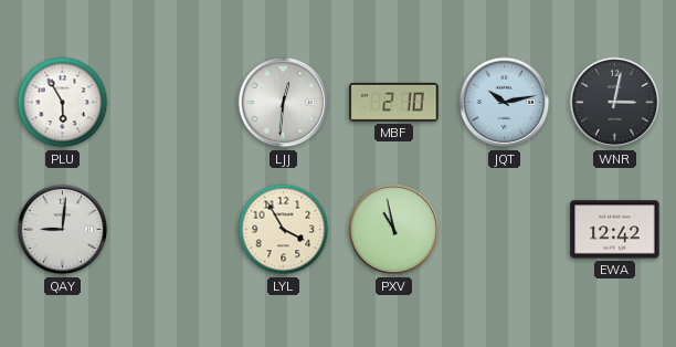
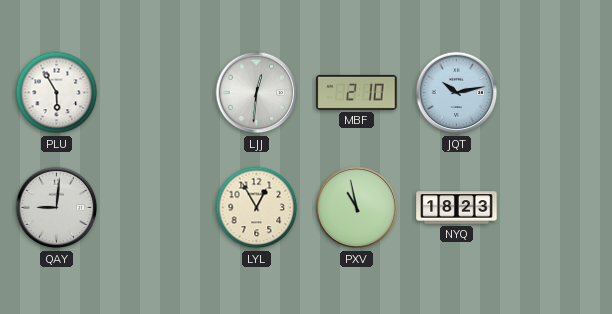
WNR: 3:02 -> none
LYL: 3:55 -> 12:55
NYQ: none -> 18:23
EWA: 12:42 -> none
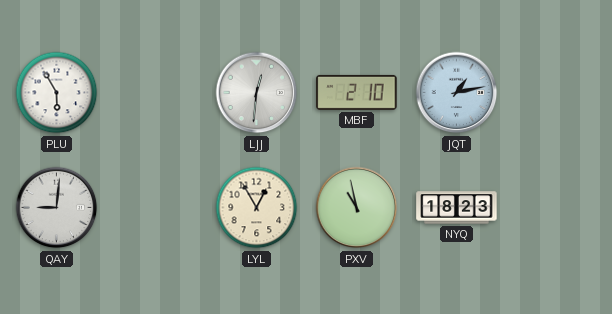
JQT: 10:13 -> 1:13
